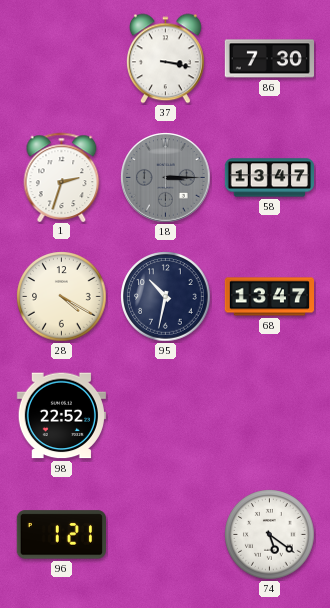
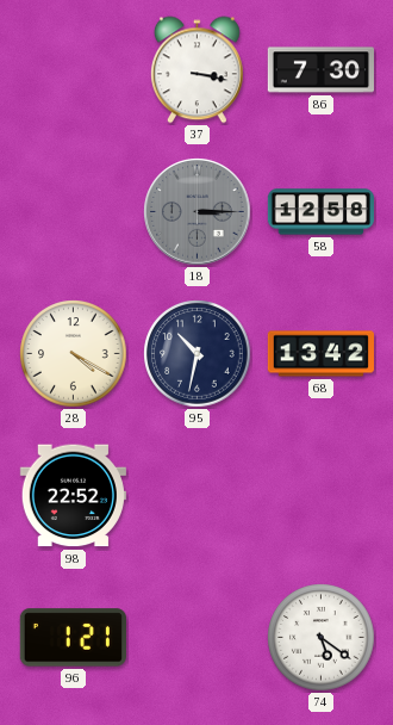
1: 2:33 -> none
58: 13:47 -> 12:58
68: 13:47 -> 13:42
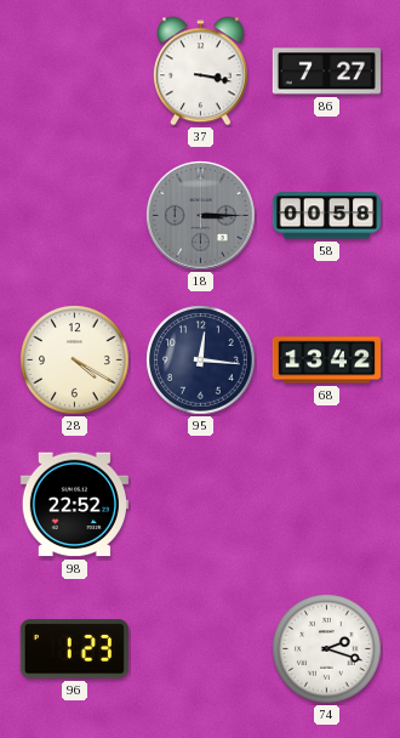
86: 7:30 -> 7:27
58: 12:58 -> 00:58
95: 10:32 -> 12:16
96: 1:21 -> 1:23
74: 5:21 -> 2:18
